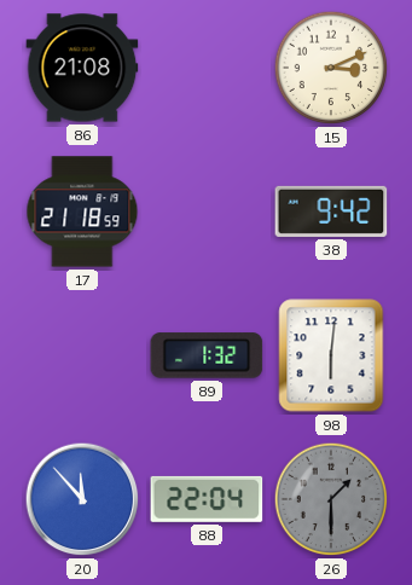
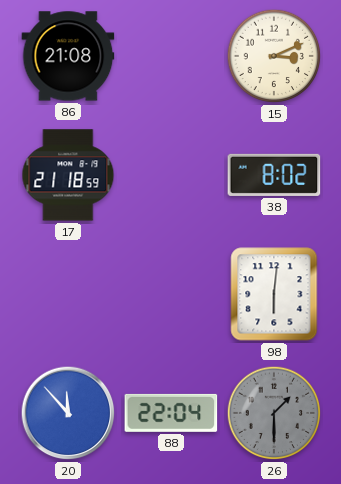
38: 9:42 -> 8:02
89: 1:32 -> none
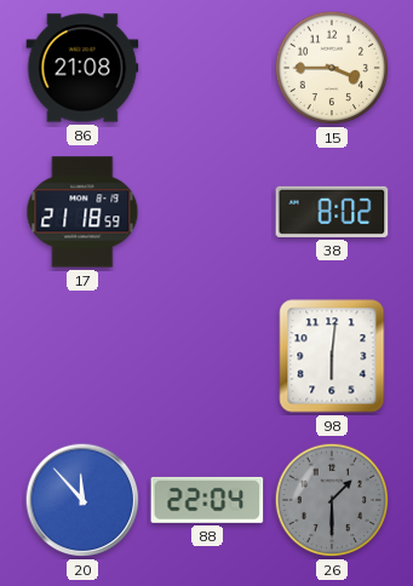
15: 3:11 -> 3:45
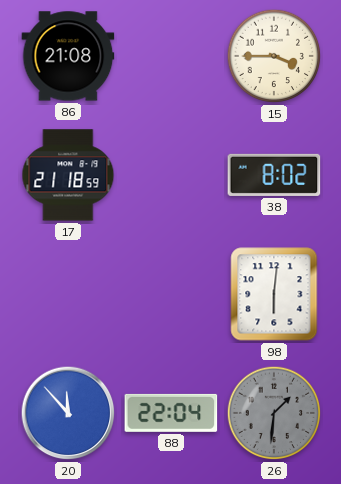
26: 1:30 -> 1:31
